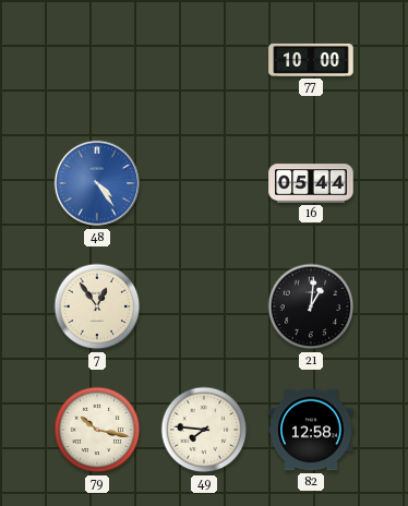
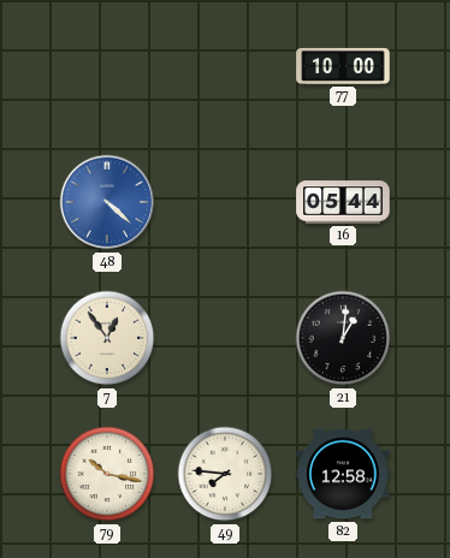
48: 4:24 -> 4:22
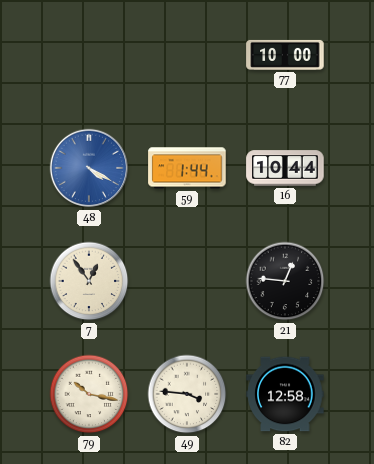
48: 4:22 -> 4:20
59: none -> 1:44
16: 05:44 -> 10:44
21: 1:01 -> 12:46
49: 7:46 -> 3:46
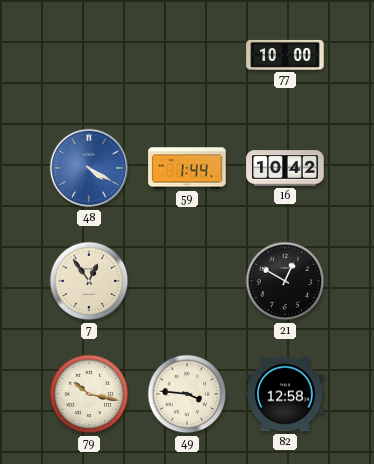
16: 10:44 -> 10:42
21: 12:46 -> 12:50
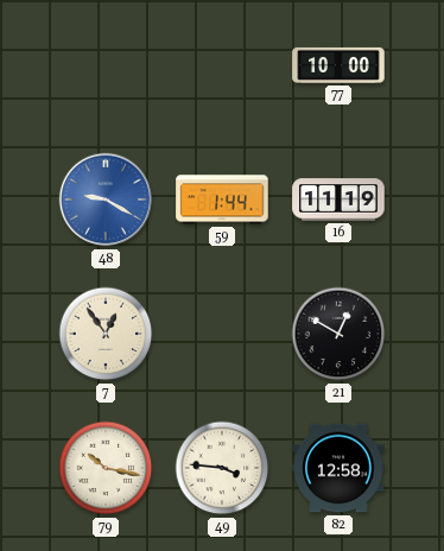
48: 4:20 -> 9:20
16: 10:42 -> 11:19
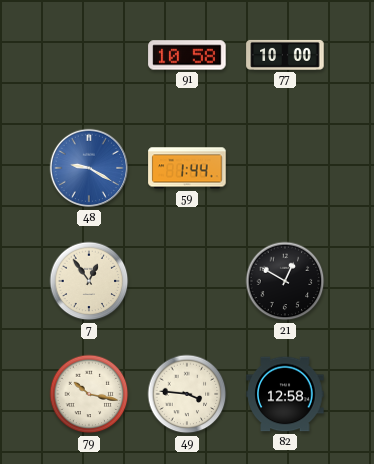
91: none -> 10:58
16: 11:19 -> none
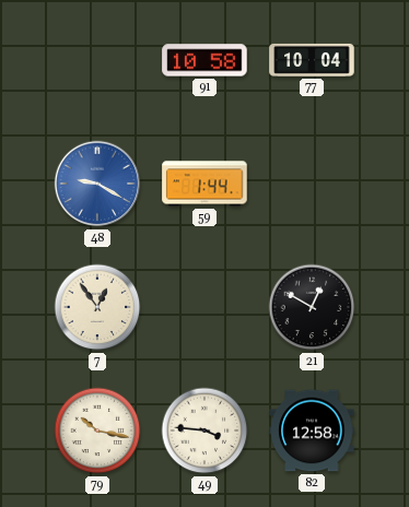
77: 10:00 -> 10:04
